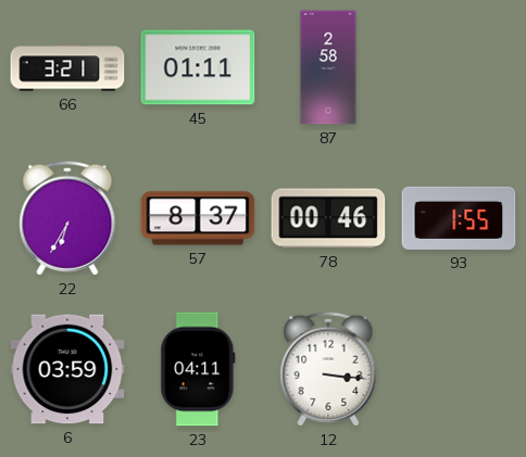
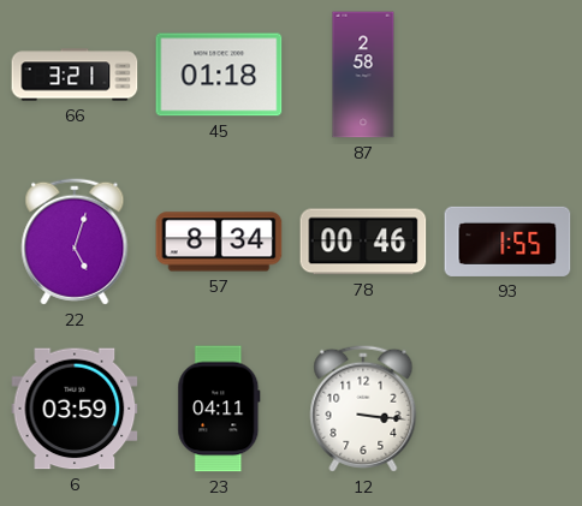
45: 01:11 -> 01:18
22: 6:35 -> 5:03
57: 8:37 -> 8:34
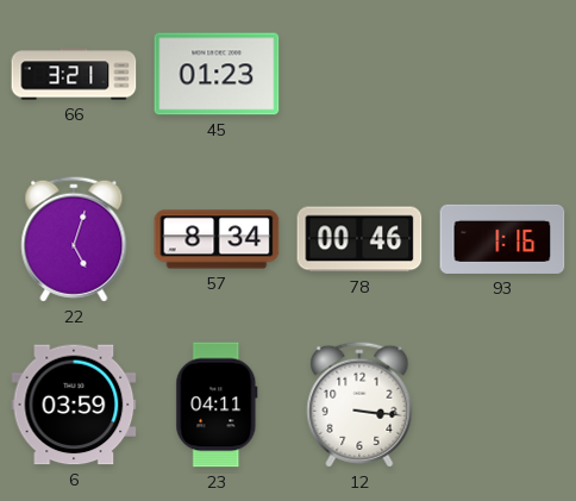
45: 01:18 -> 01:23
87: 2:58 -> none
93: 1:55 -> 1:16
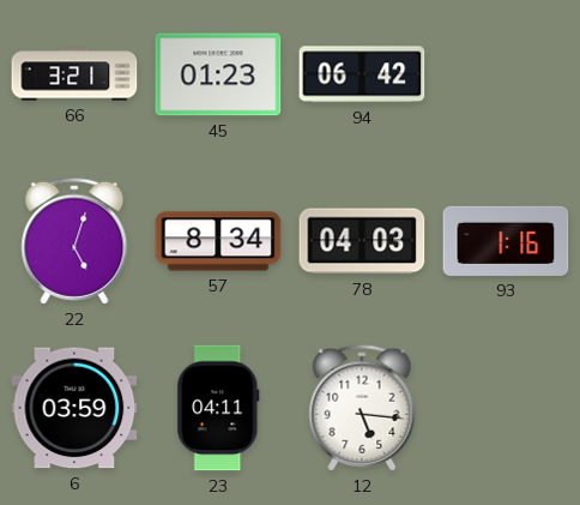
94: none -> 06:42
78: 00:46 -> 04:03
12: 3:16 -> 5:16
